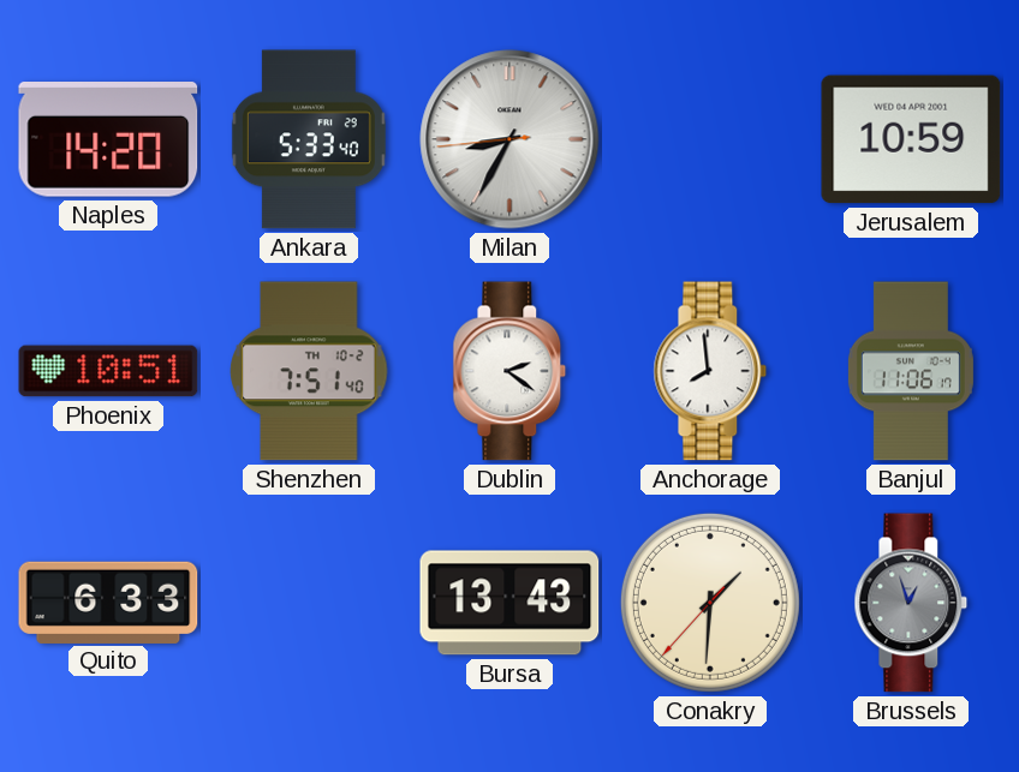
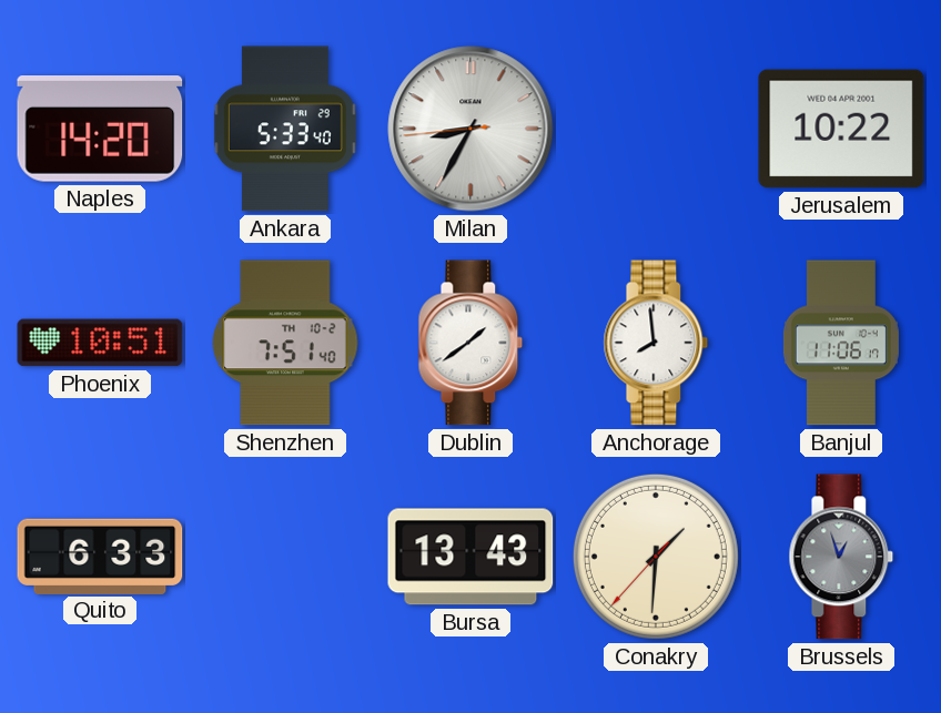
Jerusalem: 10:59 -> 10:22
Dublin: 2:21 -> 1:39
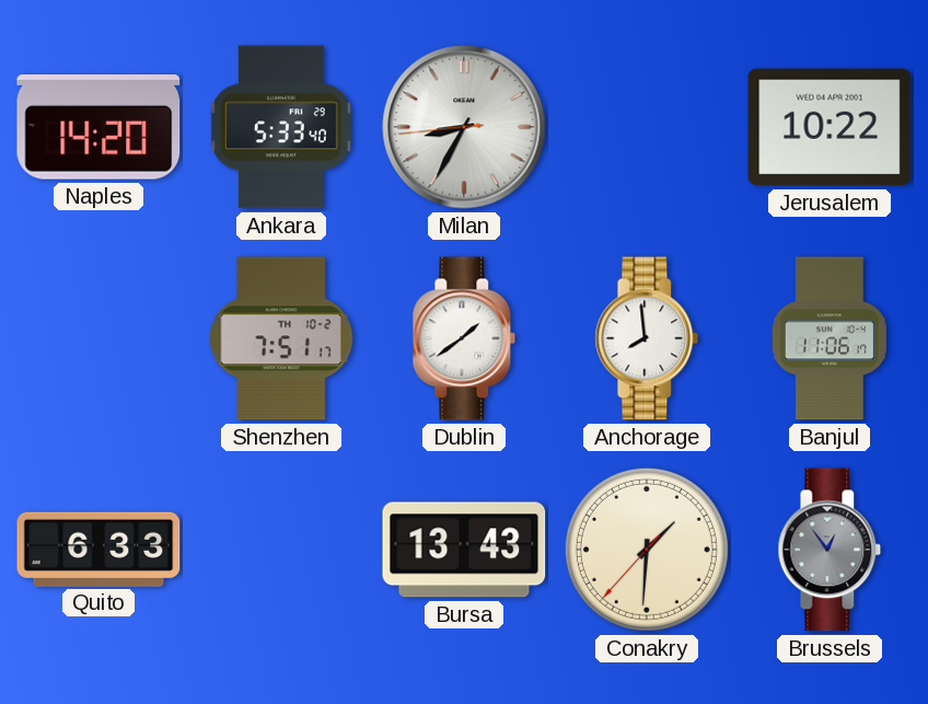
Phoenix: 10:51 -> none
Shenzhen: 7:51:40 -> 7:51:17
Brussels: 12:57 -> 12:54
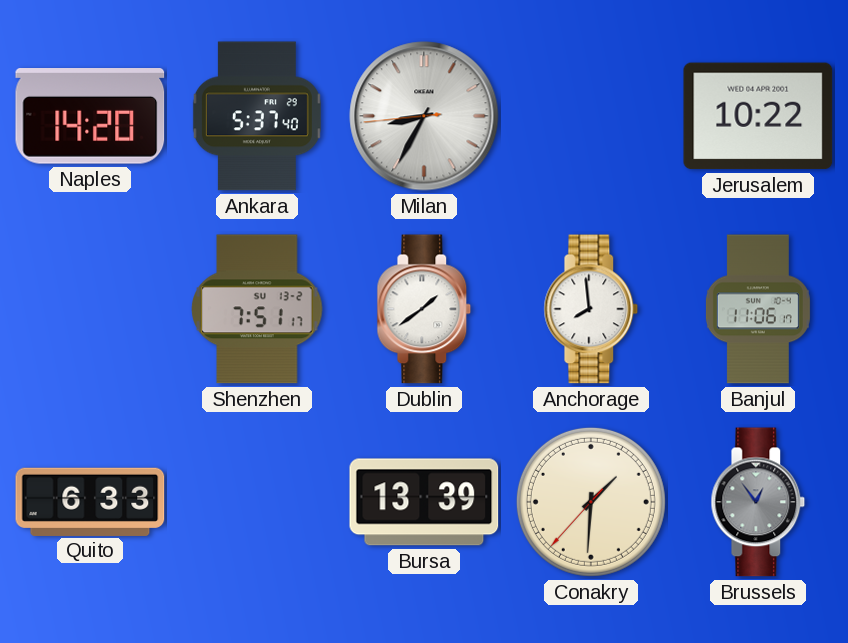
Ankara: 5:33 -> 5:37
Shenzhen date: TH 10-2 -> SU 13-2
Bursa: 13:43 -> 13:39
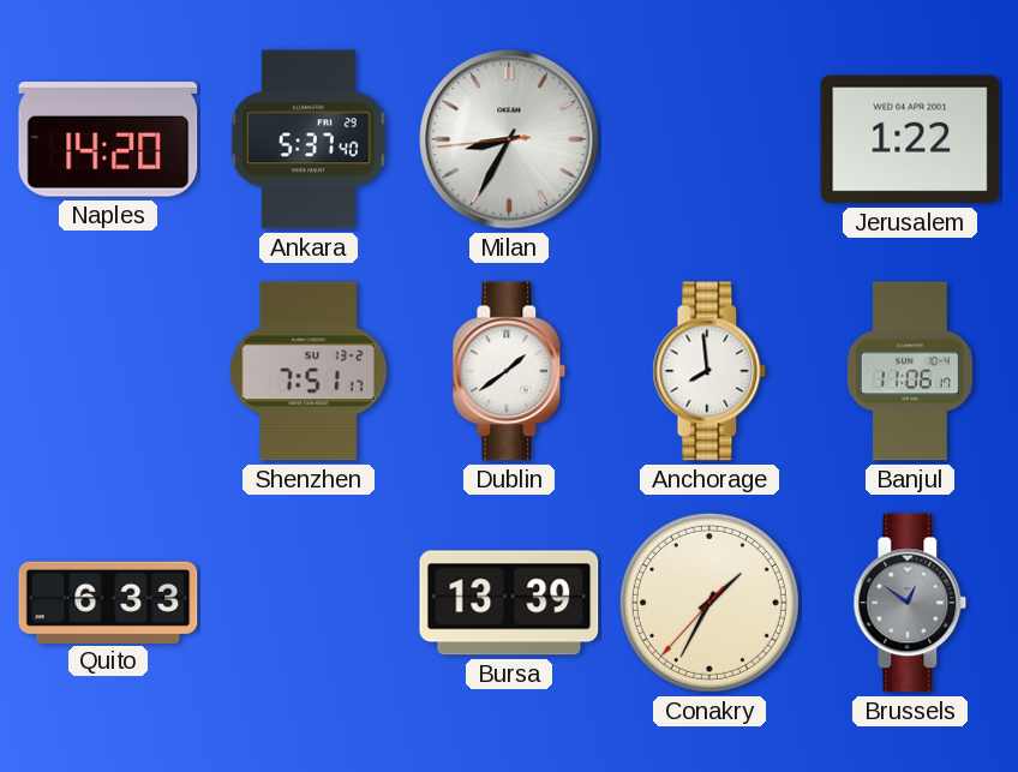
Jerusalem: 10:22 -> 1:22
Conakry: 1:30 -> 1:34
Brussels: 12:54 -> 12:51
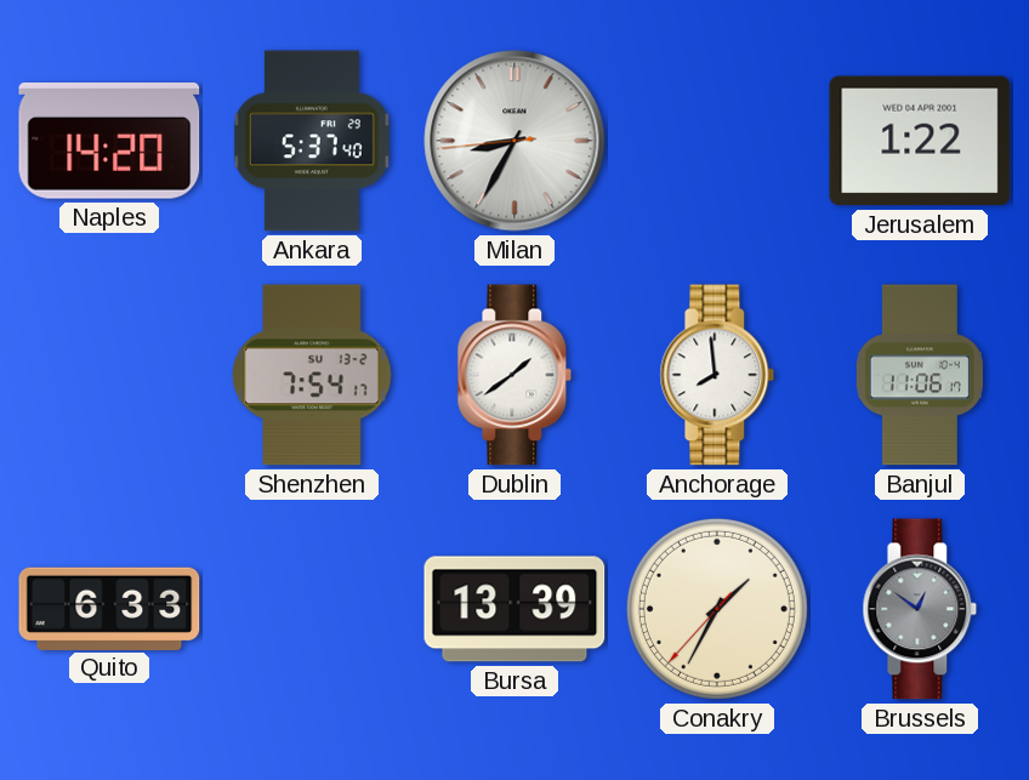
Shenzhen: 7:51 -> 7:54
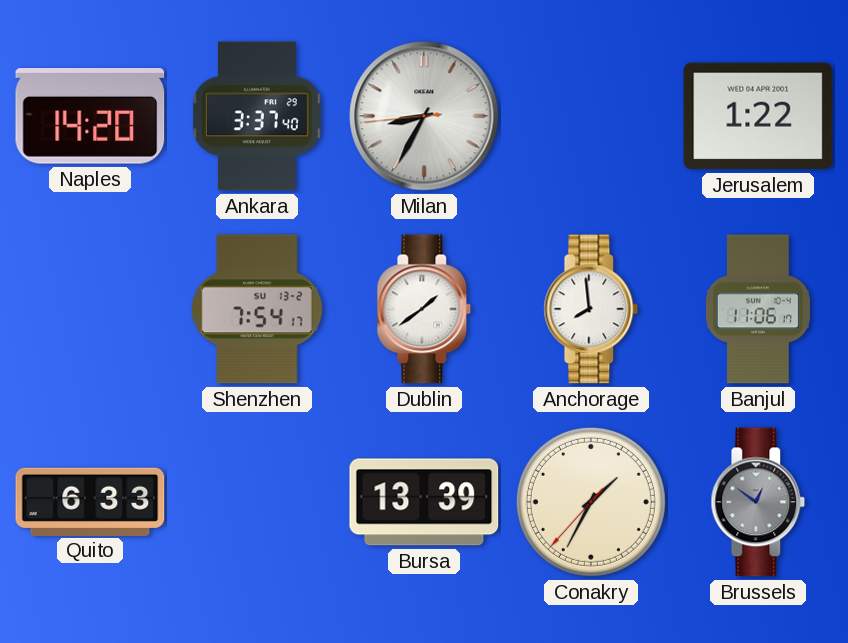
Ankara: 5:37 -> 3:37
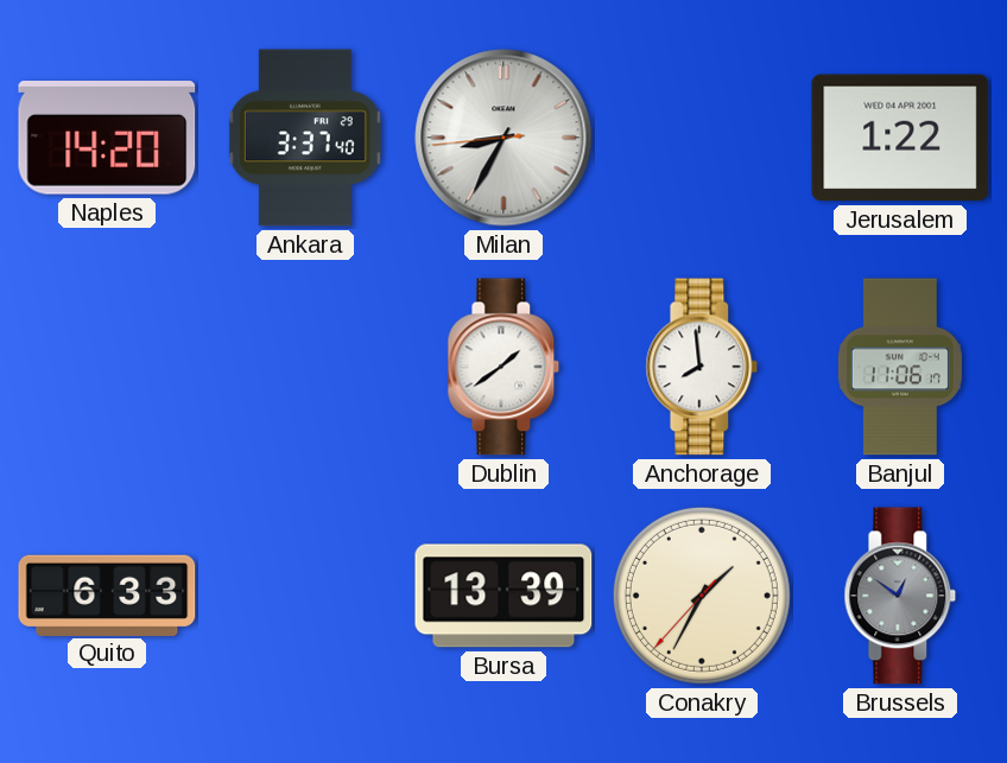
Shenzhen: 7:54 -> none
